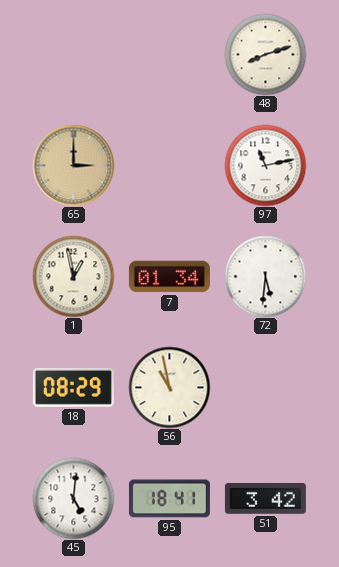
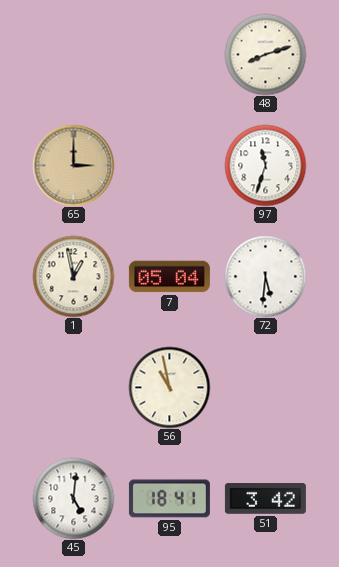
97: 11:13 -> 11:33
7: 01:34 -> 05:04
18: 08:29 -> none
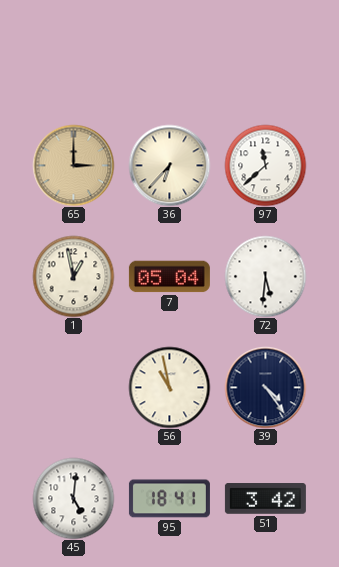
48: 8:12 -> none
36: none -> 6:37
97: 11:33 -> 11:38
39: none -> 4:24
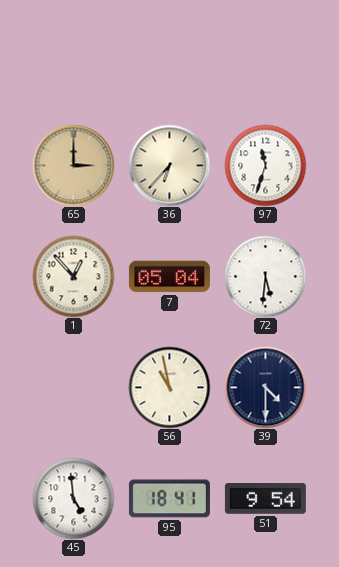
97: 11:38 -> 11:33
1: 12:58 -> 12:53
39: 4:24 -> 4:30
45: 5:01 -> 4:59
51: 3:42 -> 9:54
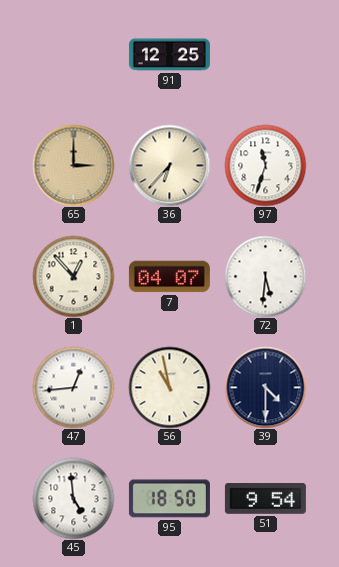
91: none -> 12:25
7: 05:04 -> 04:07
47: none -> 12:44
95: 18:41 -> 18:50
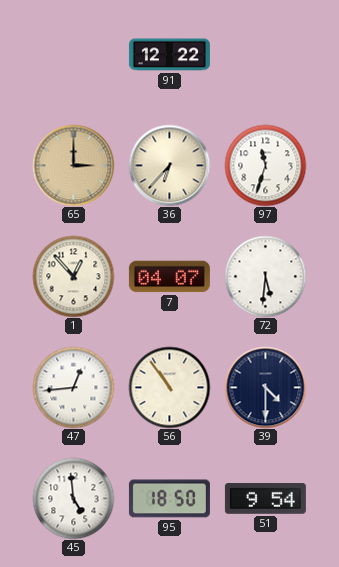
91: 12:25 -> 12:22
56: 10:58 -> 10:54
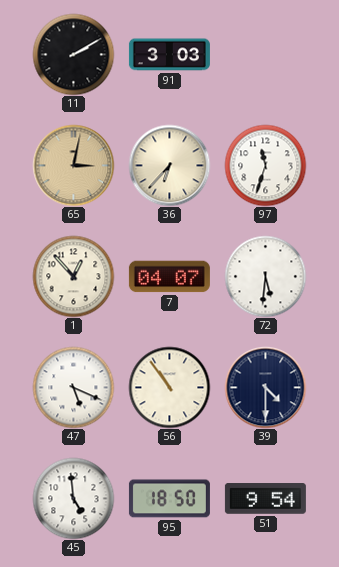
11: none -> 2:10
91: 12:22 -> 3:03
65: 3:00 -> 3:02
47: 12:44 -> 5:19
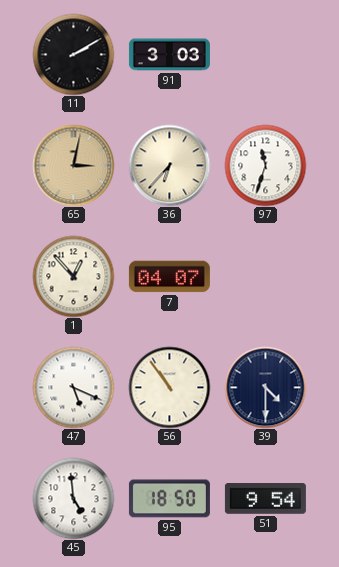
72: 5:31 -> none
